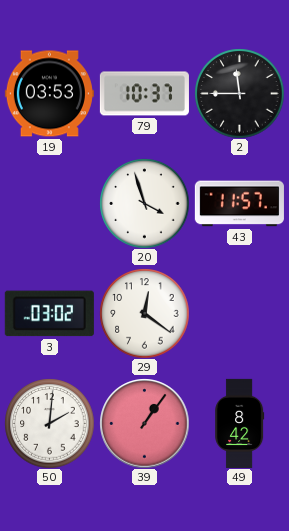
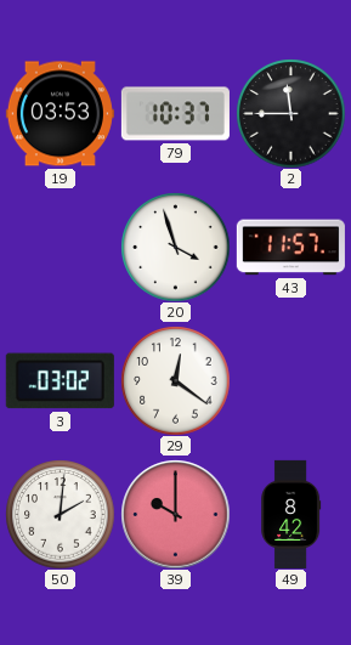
39: 1:06 -> 10:00
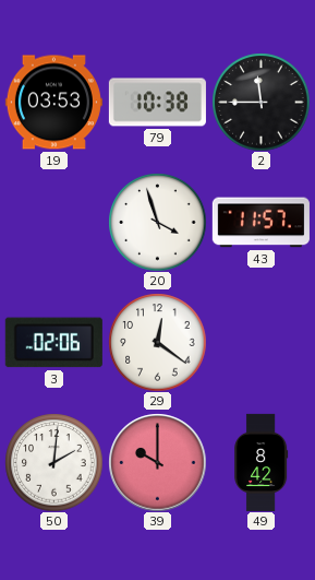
79: 10:37 -> 10:38
3: 03:02 -> 02:06
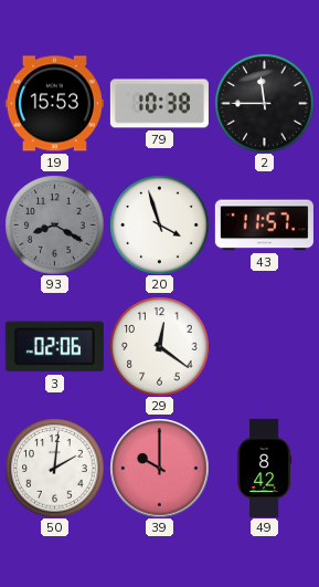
19: 03:53 -> 15:53
93: none -> 8:20
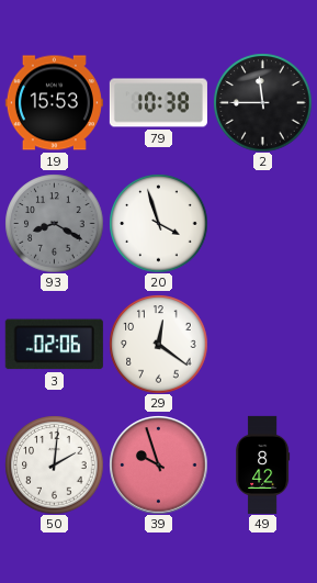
43: 11:57 -> none
39: 10:00 -> 9:57
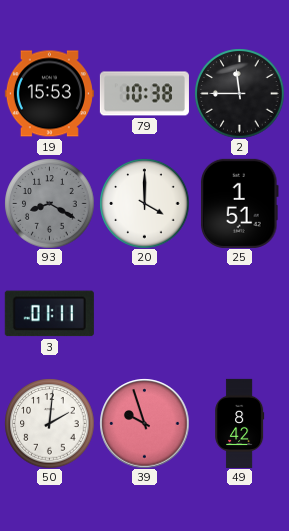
20: 3:57 -> 4:00
25: none -> 1:51
3: 02:06 -> 01:11
29: 12:21 -> none
